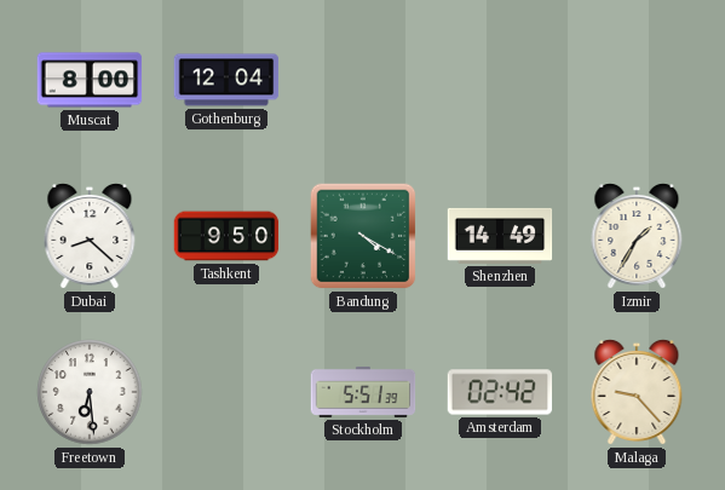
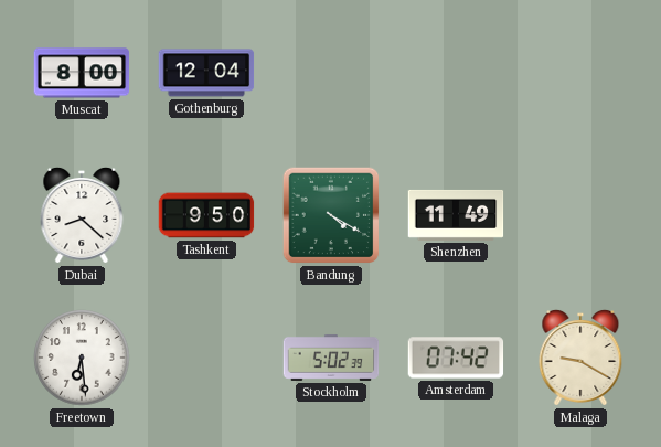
Shenzhen: 14:49 -> 11:49
Izmir: 1:35 -> none
Stockholm: 5:51 -> 5:02
Amsterdam: 02:42 -> 07:42
Malaga: 9:23 -> 9:20
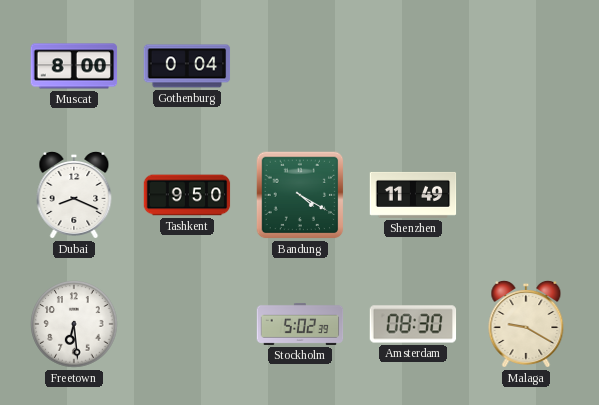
Gothenburg: 12:04 -> 0:04
Dubai: 8:22 -> 8:19
Amsterdam: 07:42 -> 08:30
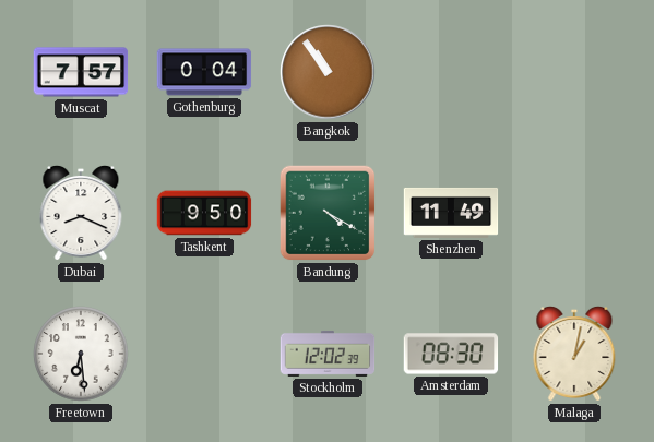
Muscat: 8:00 -> 7:57
Bangkok: none -> 10:54
Stockholm: 5:02 -> 12:02
Malaga: 9:20 -> 1:02
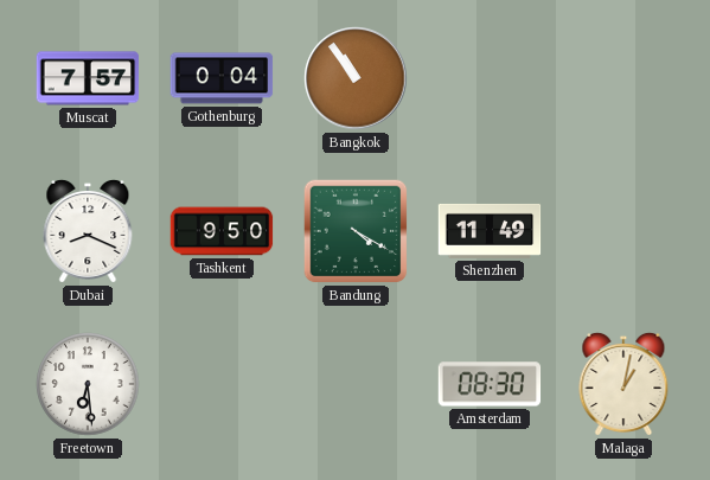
Stockholm: 12:02 -> none
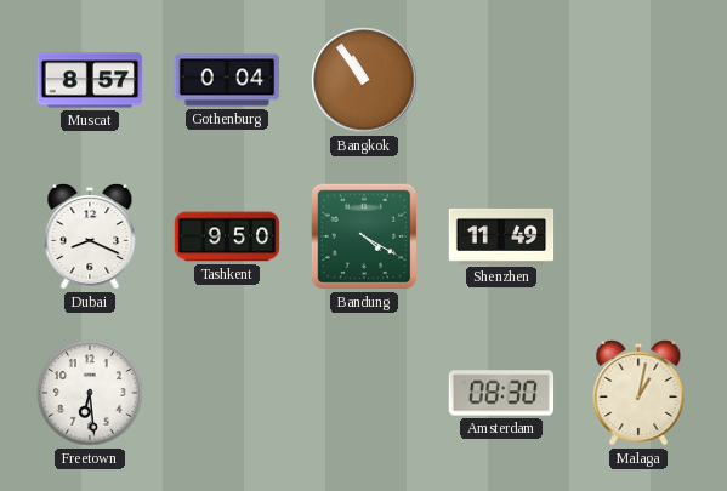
Muscat: 7:57 -> 8:57
